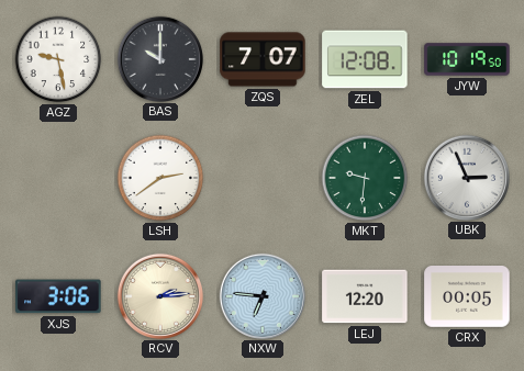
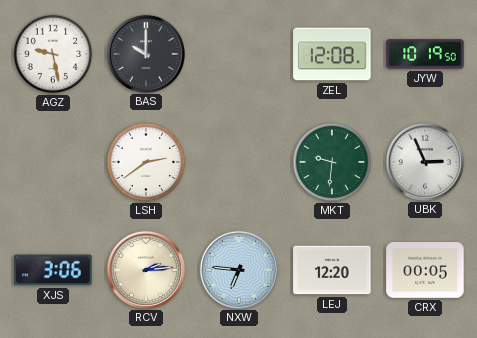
ZQS: 7:07 -> none
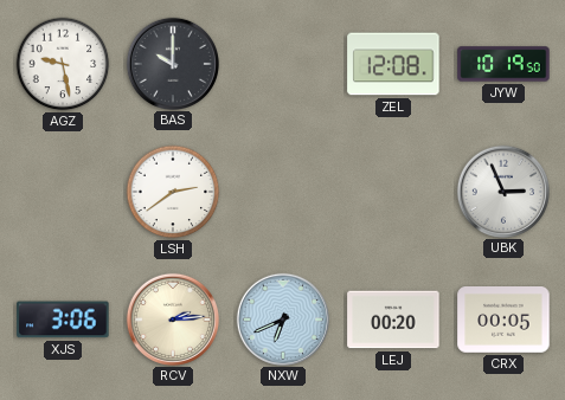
MKT: 9:31 -> none
NXW: 6:46 -> 6:41
LEJ: 12:20 -> 00:20
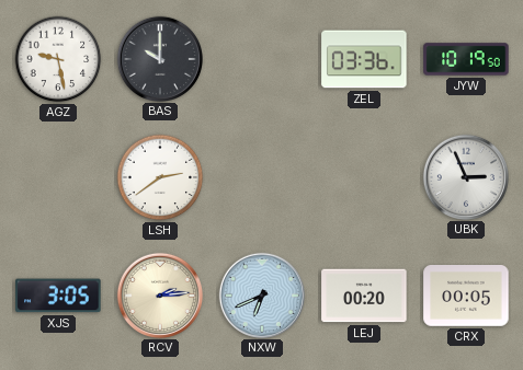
ZEL: 12:08 -> 03:36
XJS: 3:06 -> 3:05
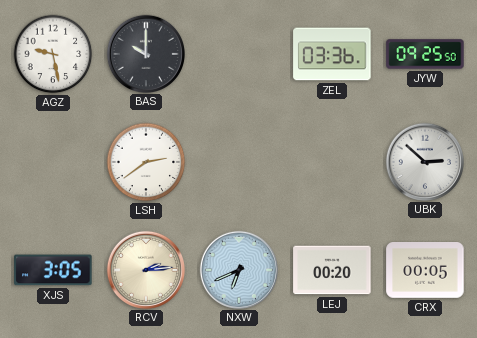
JYW: 10:19 -> 09:25
UBK: 2:56 -> 2:52
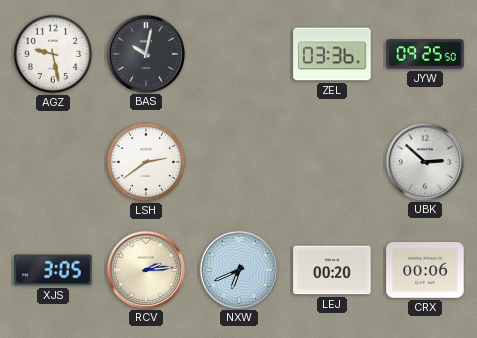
BAS: 10:00 -> 10:02
CRX: 00:05 -> 00:06
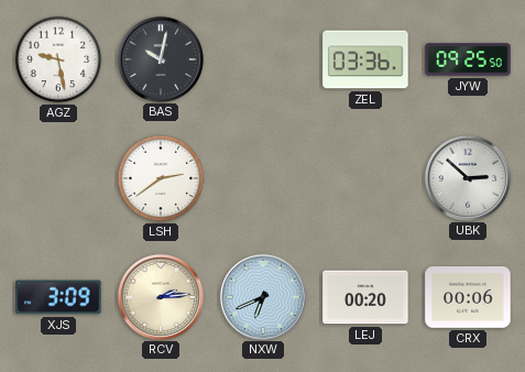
XJS: 3:05 -> 3:09
